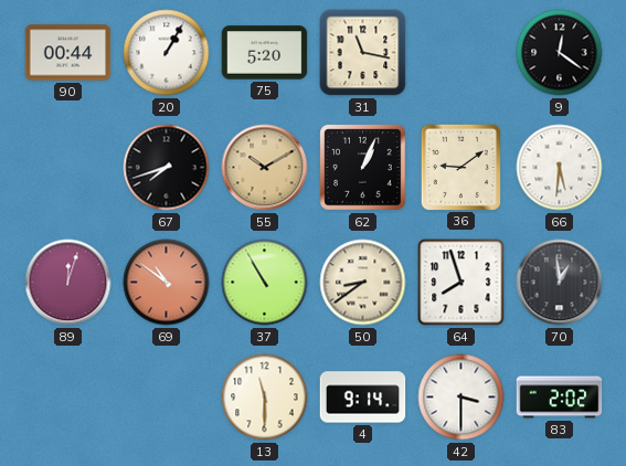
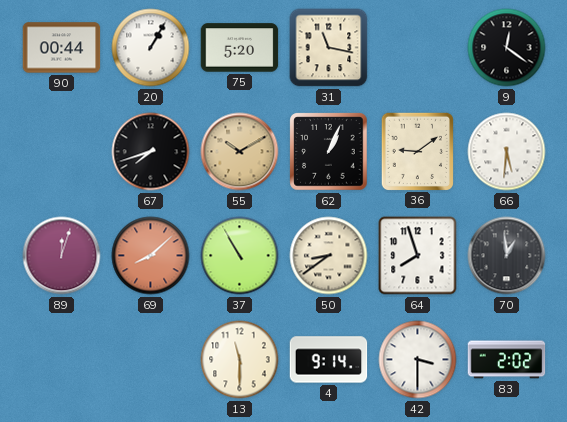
69: 10:51 -> 8:08
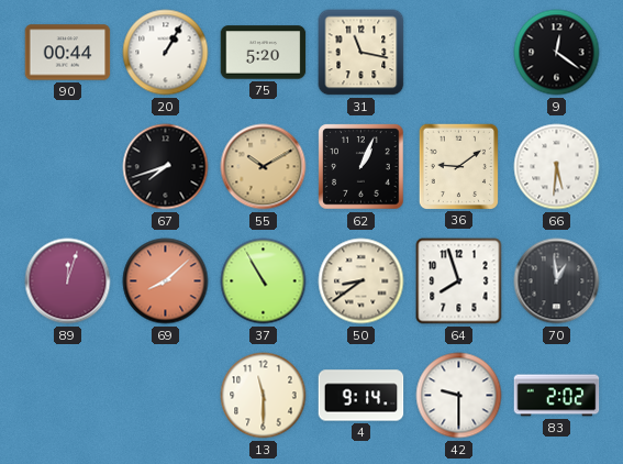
42: 3:30 -> 9:30
